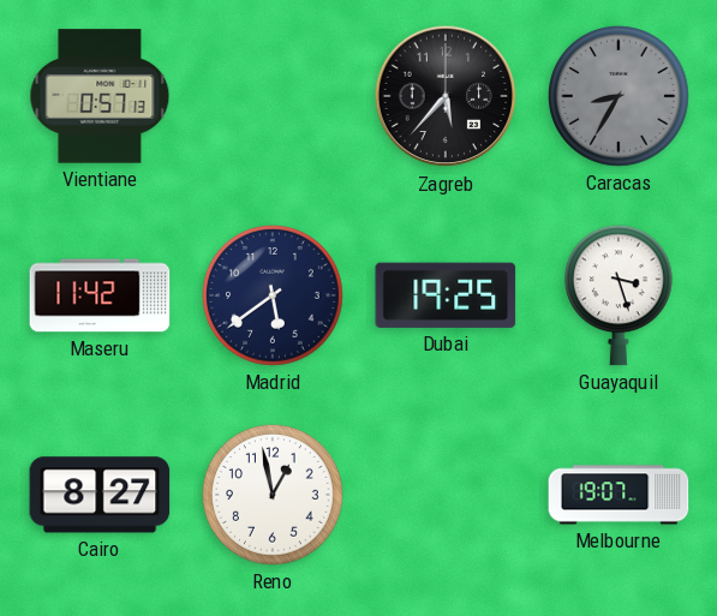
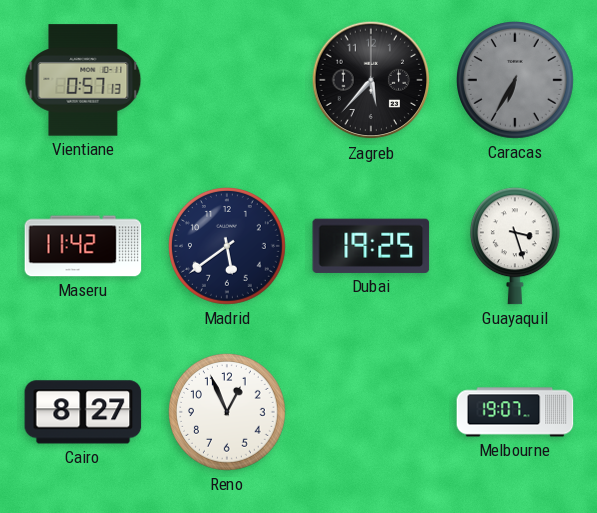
Caracas: 8:35 -> 6:35
Reno: 12:58 -> 12:56
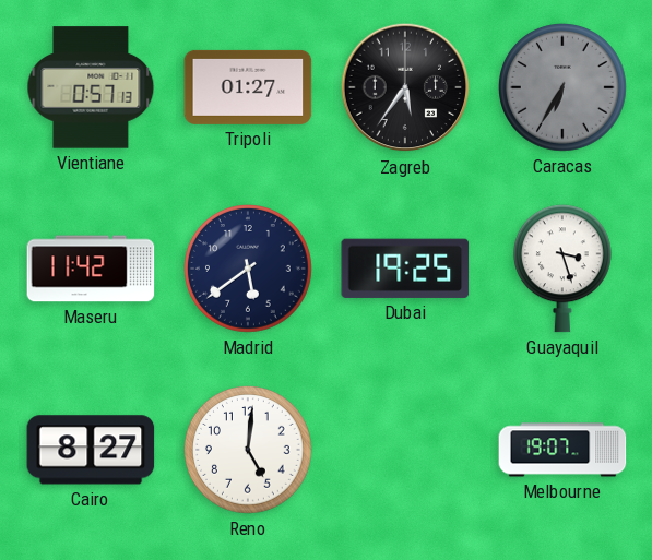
Tripoli: none -> 01:27
Zagreb: 5:37 -> 5:36
Reno: 12:56 -> 5:01
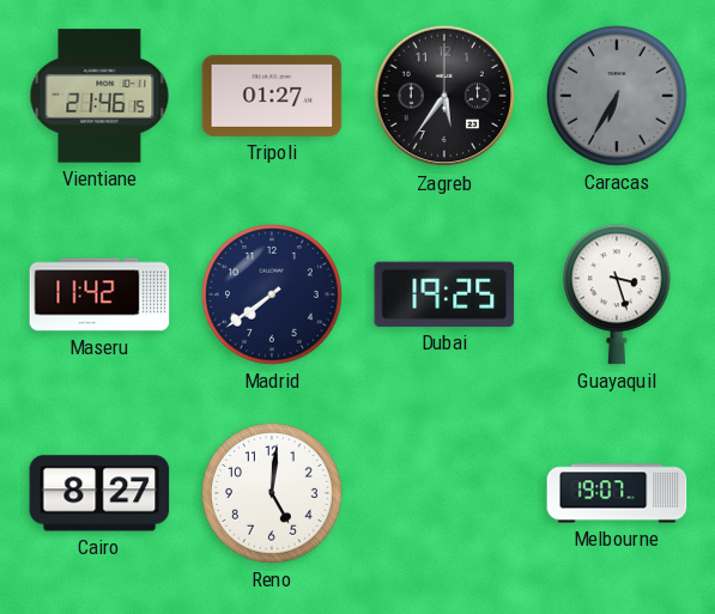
Vientiane: 0:57 -> 21:46
Madrid: 5:39 -> 7:39
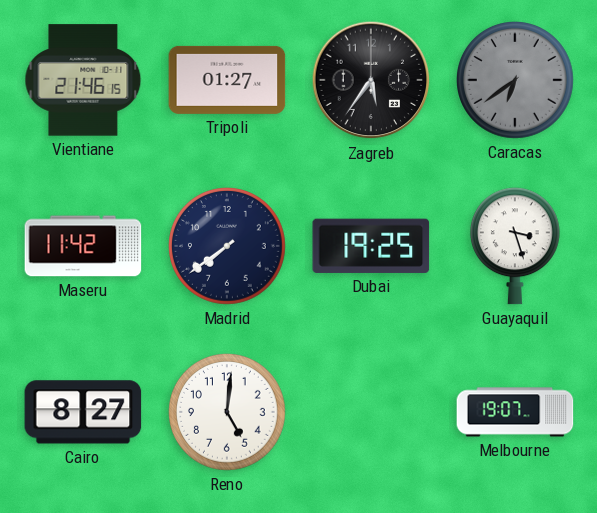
Caracas: 6:35 -> 6:39
